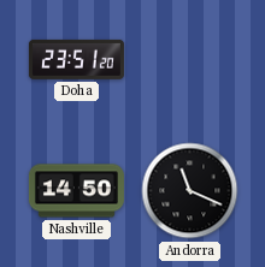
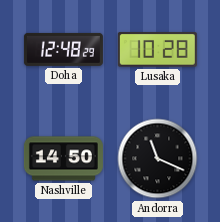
Doha: 23:51 -> 12:48
Lusaka: none -> 10:28
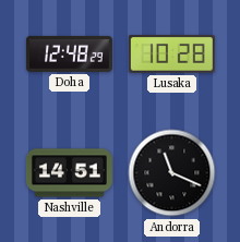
Nashville: 14:50 -> 14:51
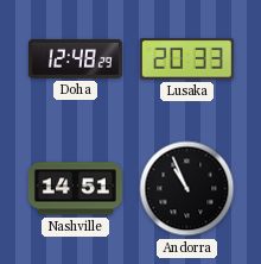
Lusaka: 10:28 -> 20:33
Andorra: 11:19 -> 10:56
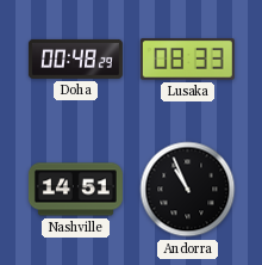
Doha: 12:48 -> 00:48
Lusaka: 20:33 -> 08:33
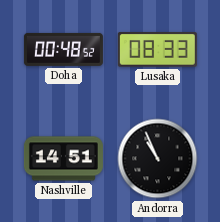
Doha: 00:48:29 -> 00:48:52
